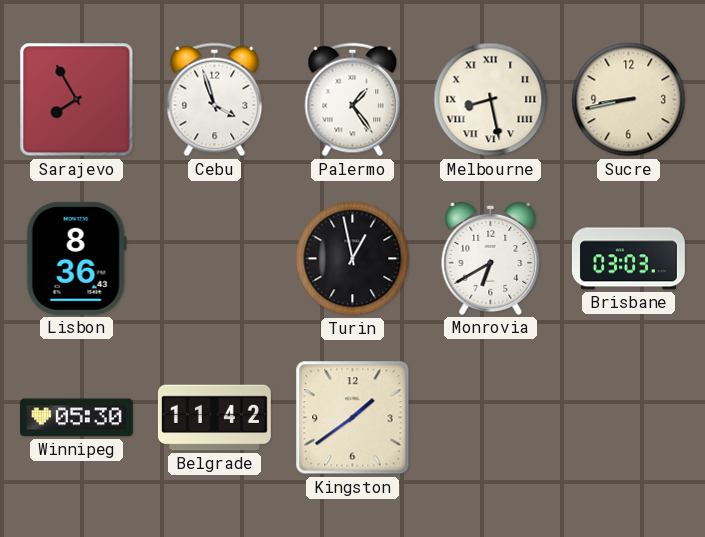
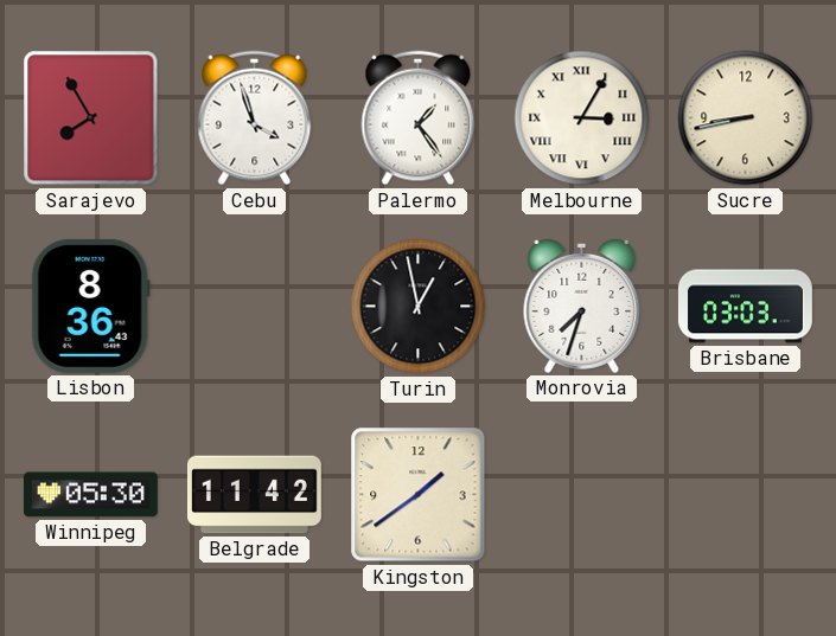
Melbourne: 8:28 -> 3:05
Monrovia: 6:40 -> 7:33
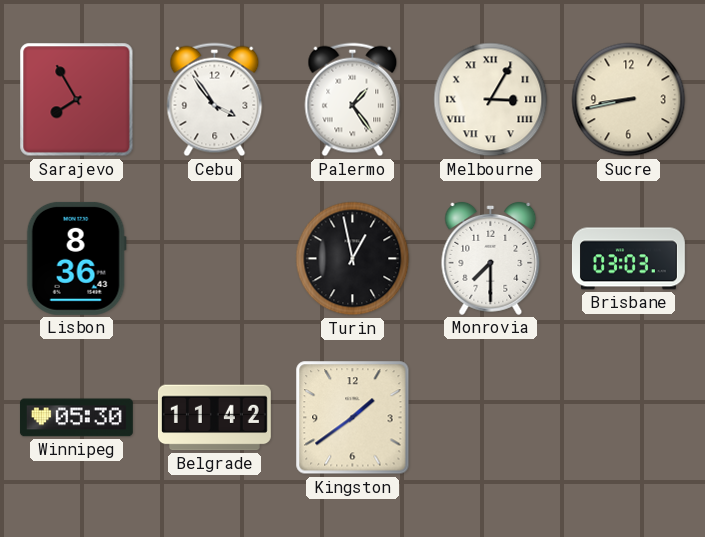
Cebu: 3:57 -> 3:54
Monrovia: 7:33 -> 7:30
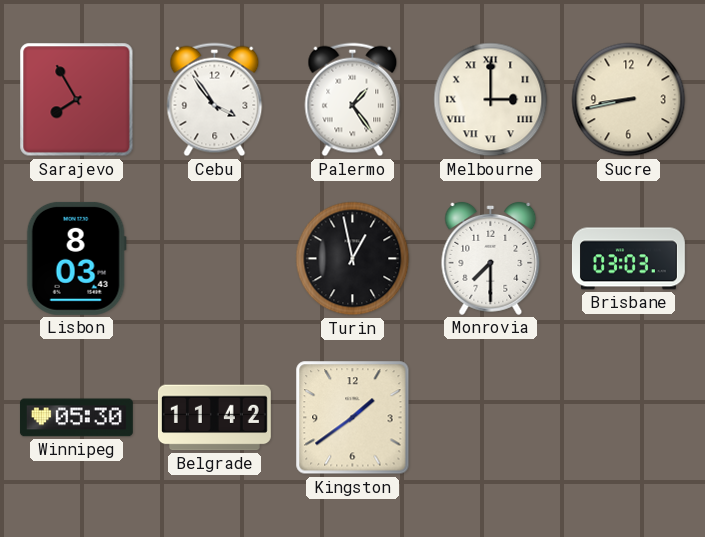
Melbourne: 3:05 -> 3:00
Lisbon: 8:36 -> 8:03
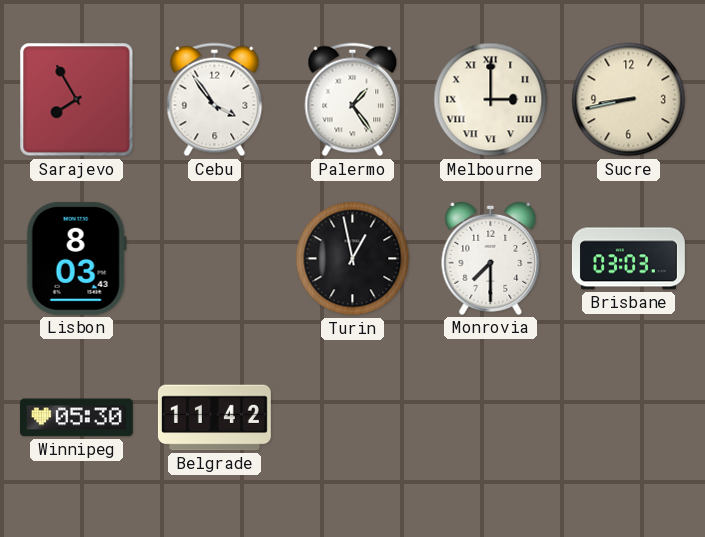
Kingston: 1:39 -> none
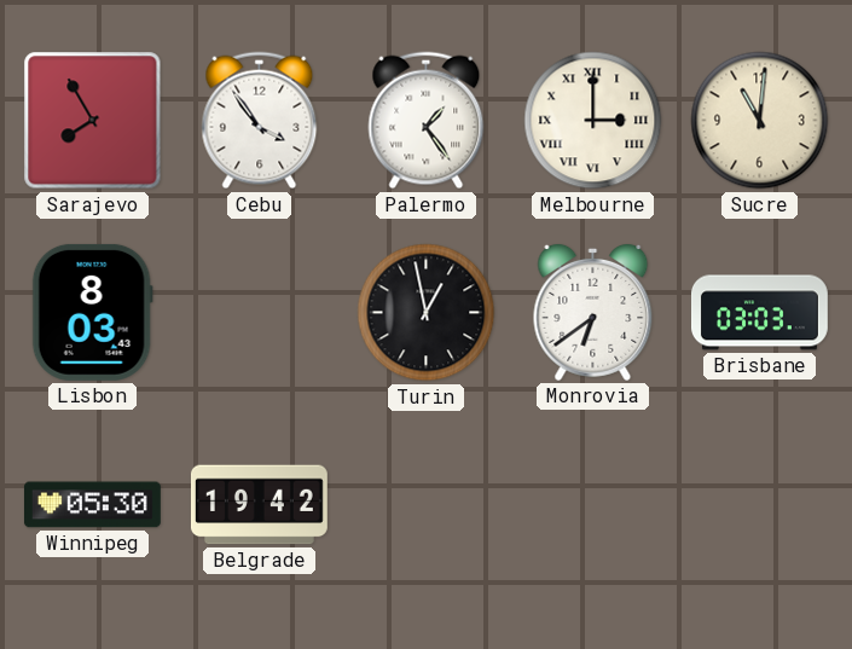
Sucre: 8:43 -> 11:01
Monrovia: 7:30 -> 6:39
Belgrade: 11:42 -> 19:42
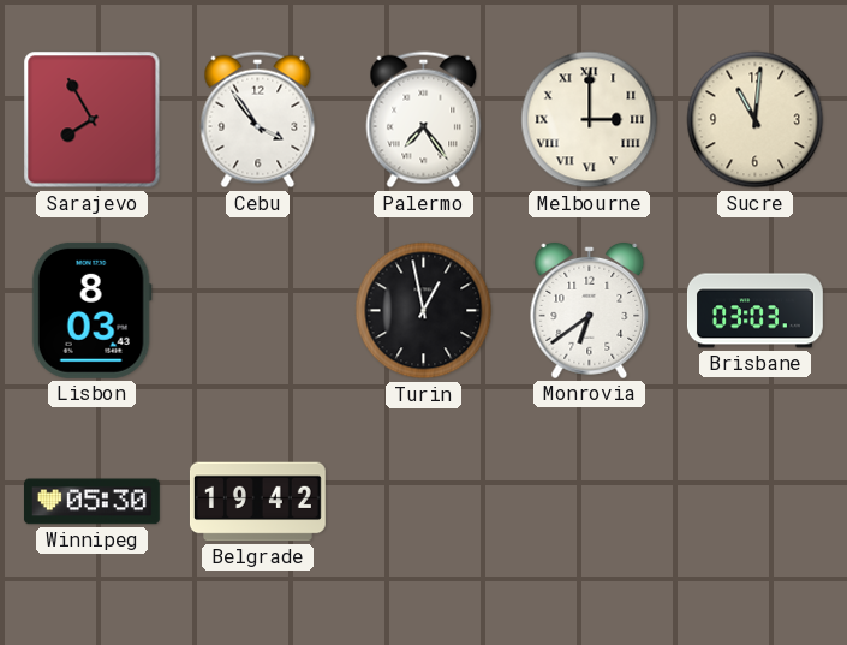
Palermo: 1:24 -> 7:24
